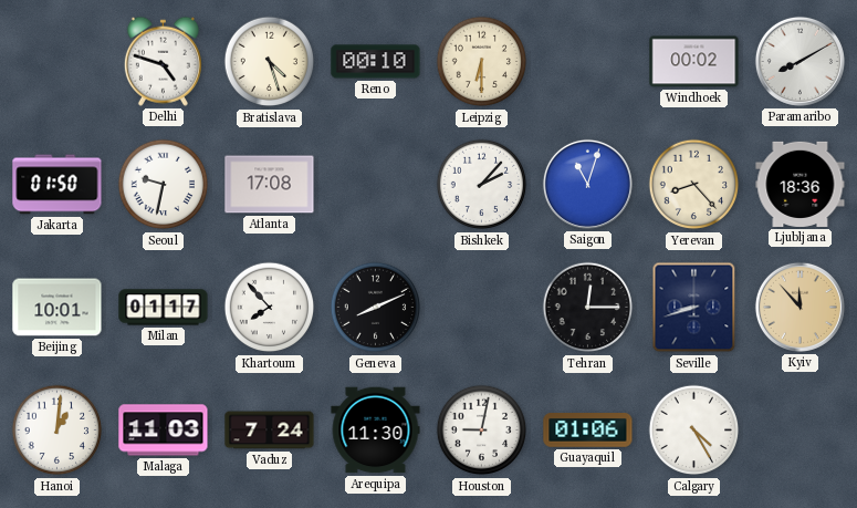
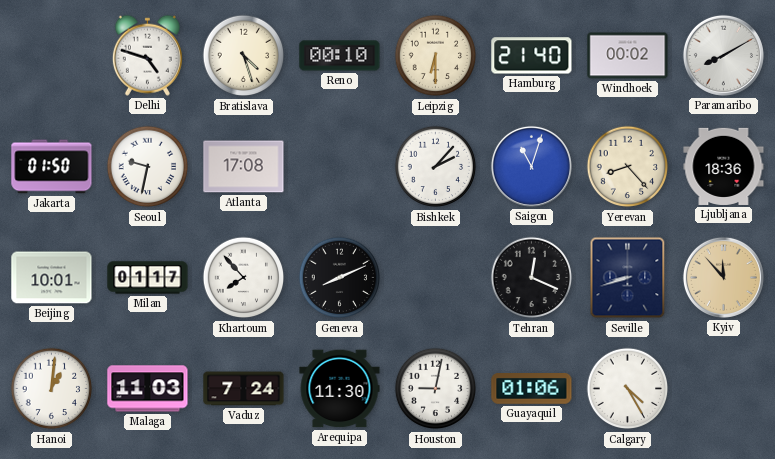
Hamburg: none -> 21:40
Tehran: 12:15 -> 12:19
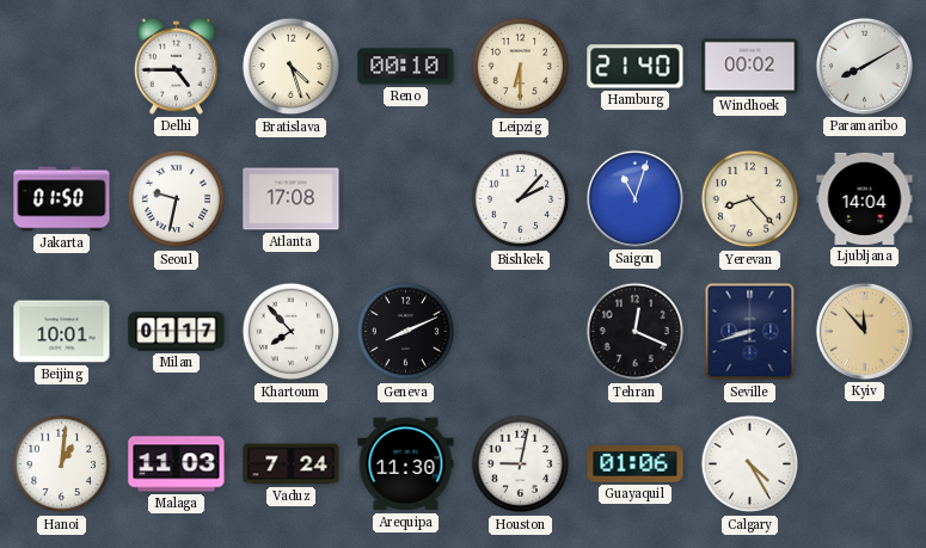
Delhi: 4:48 -> 4:45
Ljubljana: 18:36 -> 14:04
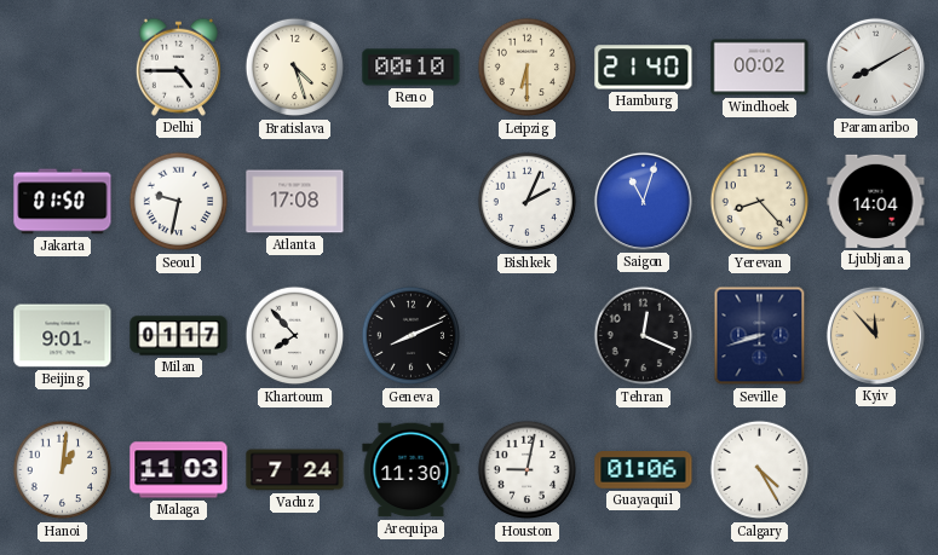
Bishkek: 2:07 -> 2:04
Beijing: 10:01 -> 9:01
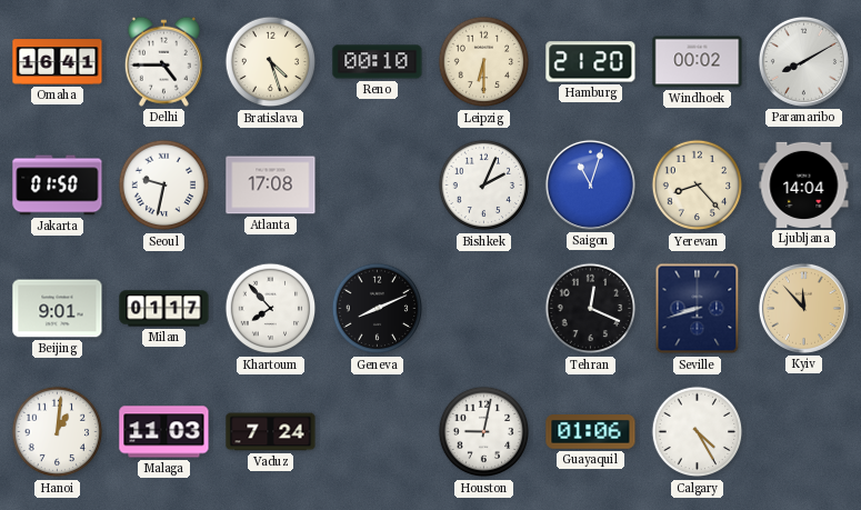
Omaha: none -> 16:41
Hamburg: 21:40 -> 21:20
Arequipa: 11:30 -> none
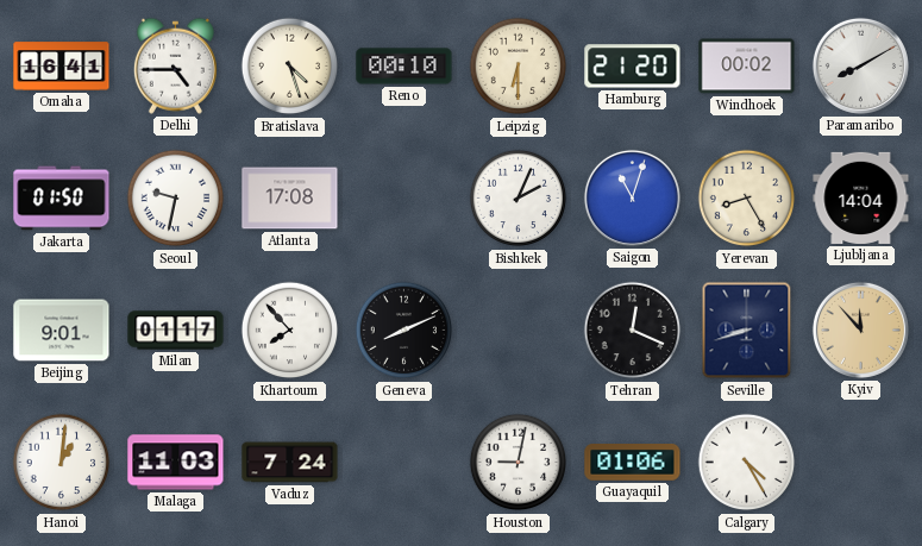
Yerevan: 8:23 -> 8:25
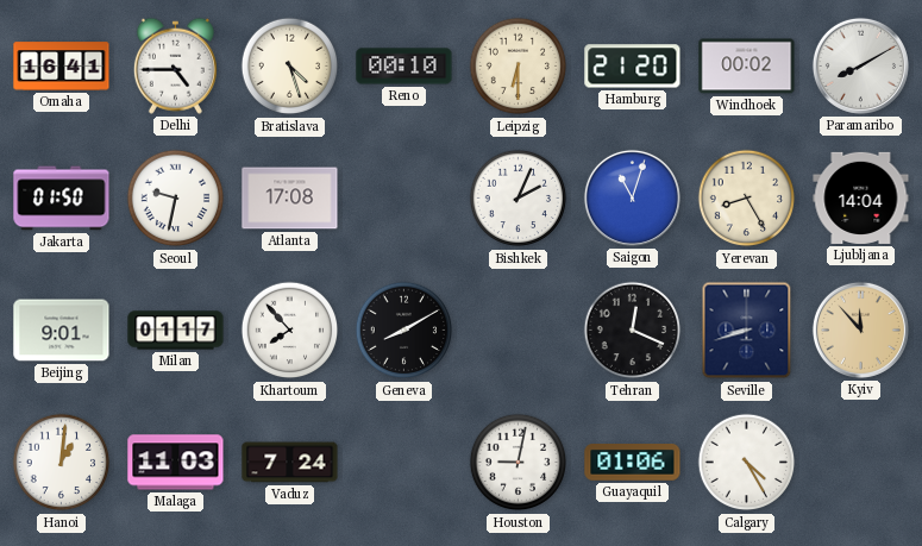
Geneva: 8:11 -> 8:10
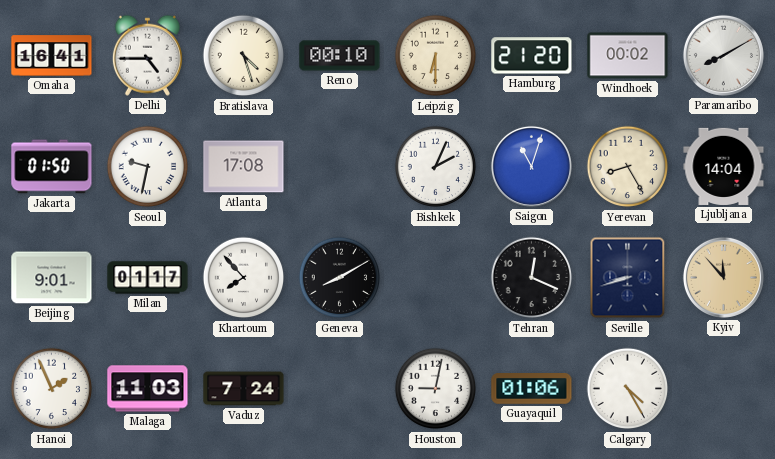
Hanoi: 1:01 -> 1:56
